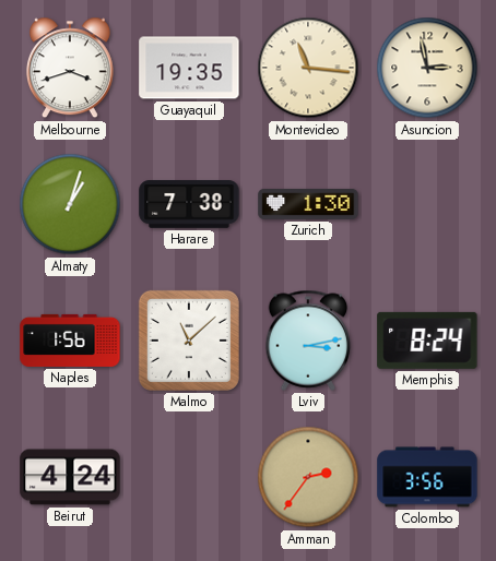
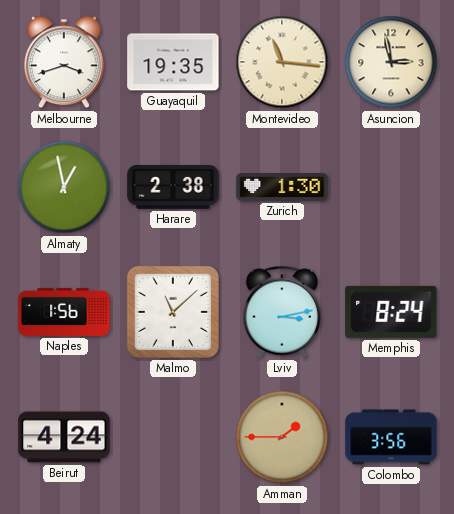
Almaty: 1:03 -> 12:58
Harare: 7:38 -> 2:38
Amman: 2:36 -> 1:45
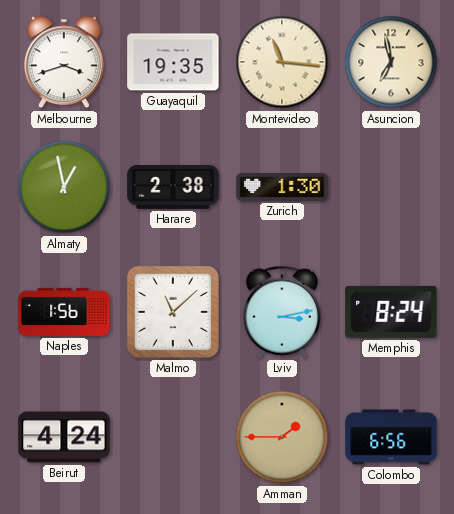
Asuncion: 2:58 -> 6:58
Colombo: 3:56 -> 6:56
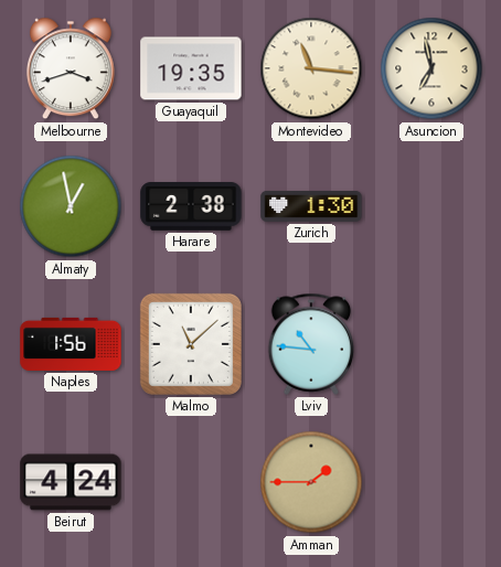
Lviv: 3:13 -> 10:46
Memphis: 8:24 -> none
Colombo: 6:56 -> none
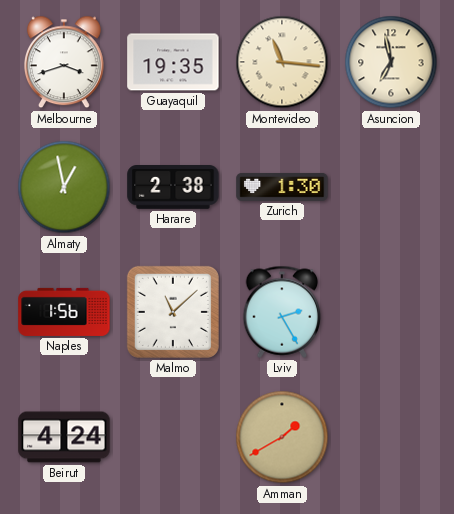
Lviv: 10:46 -> 2:25
Amman: 1:45 -> 1:40
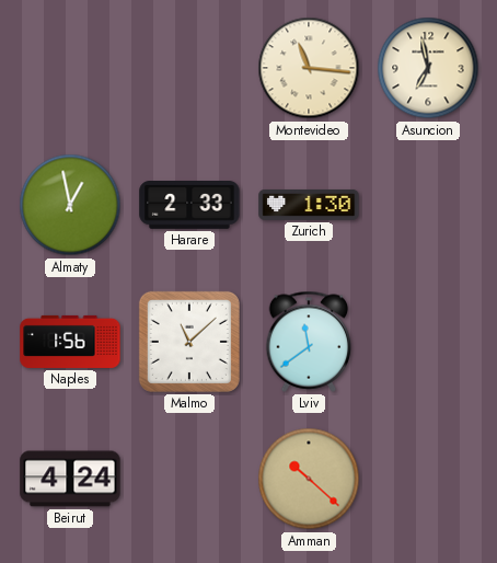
Melbourne: 3:42 -> none
Guayaquil: 19:35 -> none
Harare: 2:38 -> 2:33
Lviv: 2:25 -> 11:39
Amman: 1:40 -> 10:22
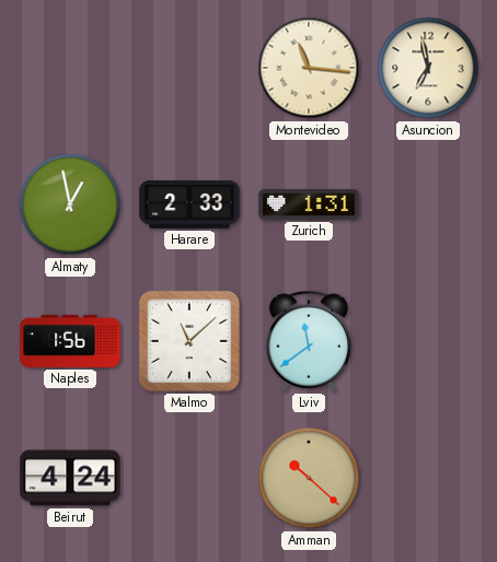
Zurich: 1:30 -> 1:31
